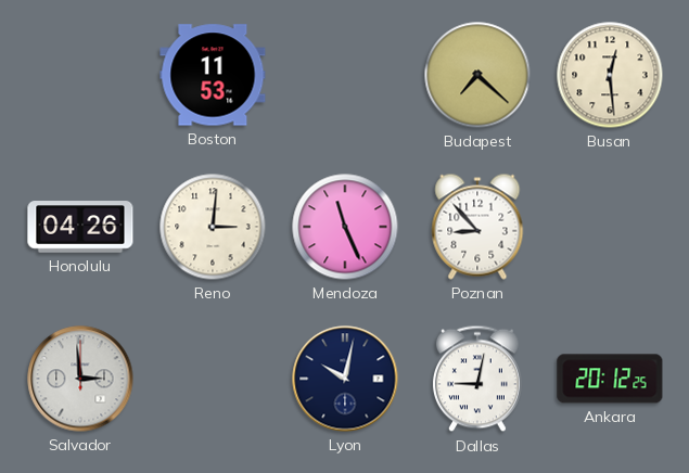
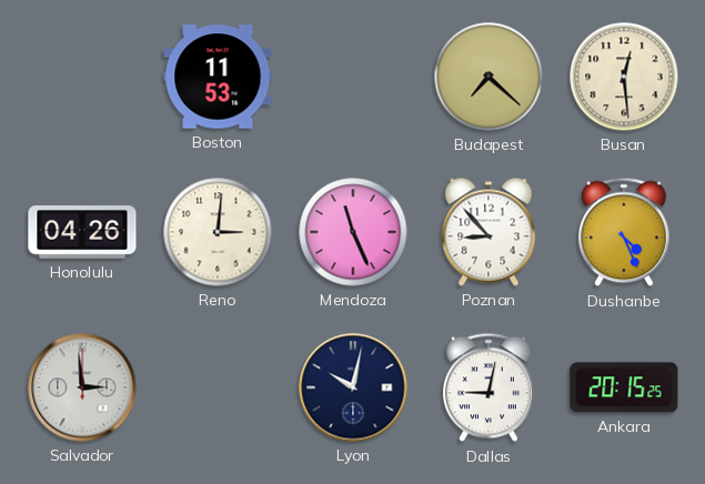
Dushanbe: none -> 4:26
Ankara: 20:12 -> 20:15
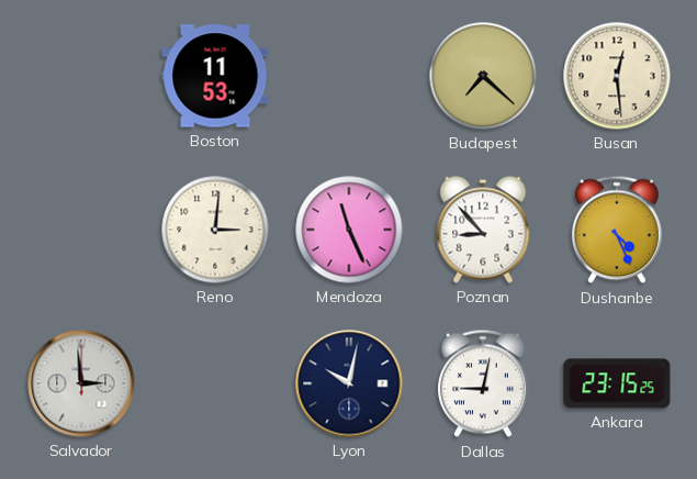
Honolulu: 04:26 -> none
Ankara: 20:15 -> 23:15
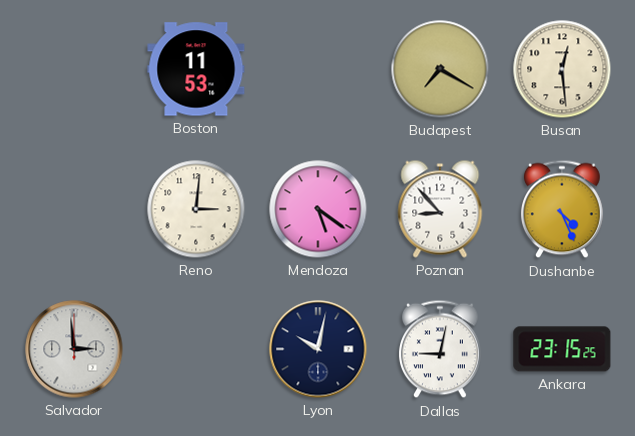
Budapest: 7:22 -> 7:20
Mendoza: 11:26 -> 5:21
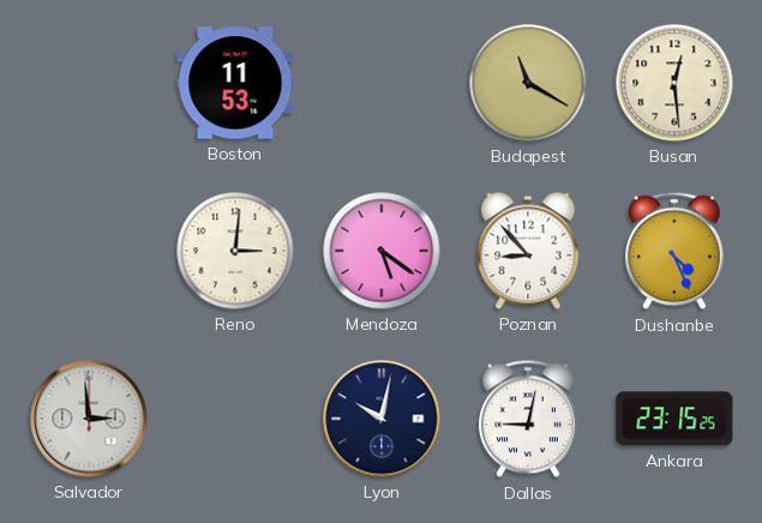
Budapest: 7:20 -> 11:20
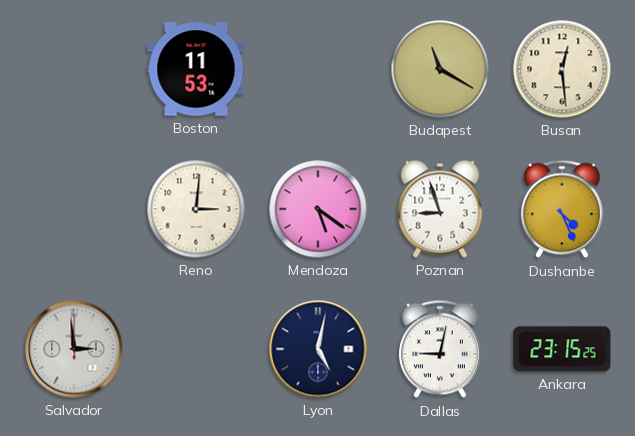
Poznan: 8:53 -> 8:57
Lyon: 10:02 -> 5:02
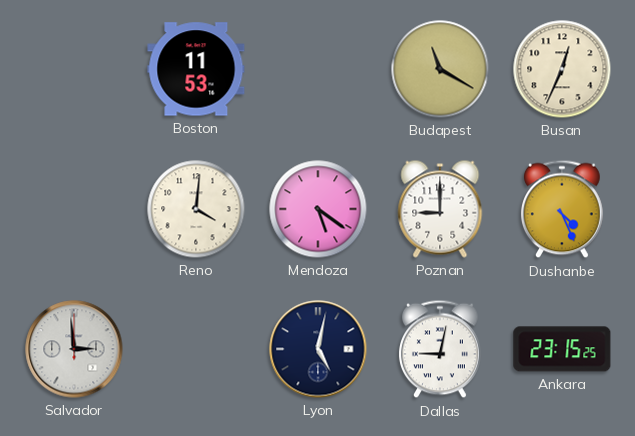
Busan: 12:29 -> 12:34
Reno: 3:01 -> 4:01
Poznan: 8:57 -> 9:00
